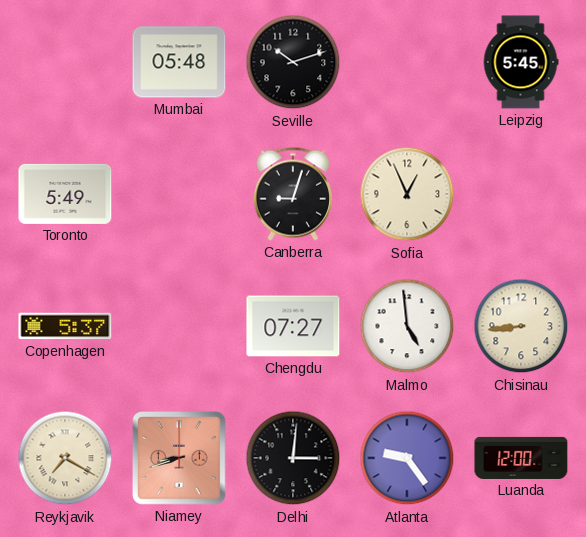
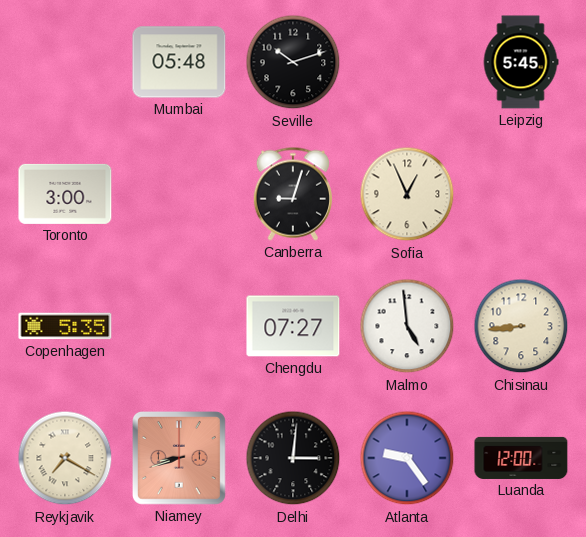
Toronto: 5:49 -> 3:00
Copenhagen: 5:37 -> 5:35
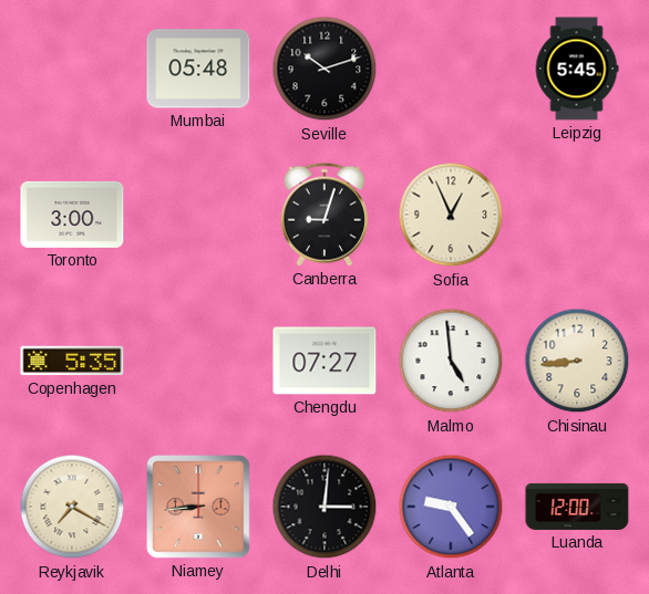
Niamey: 8:42 -> 8:44
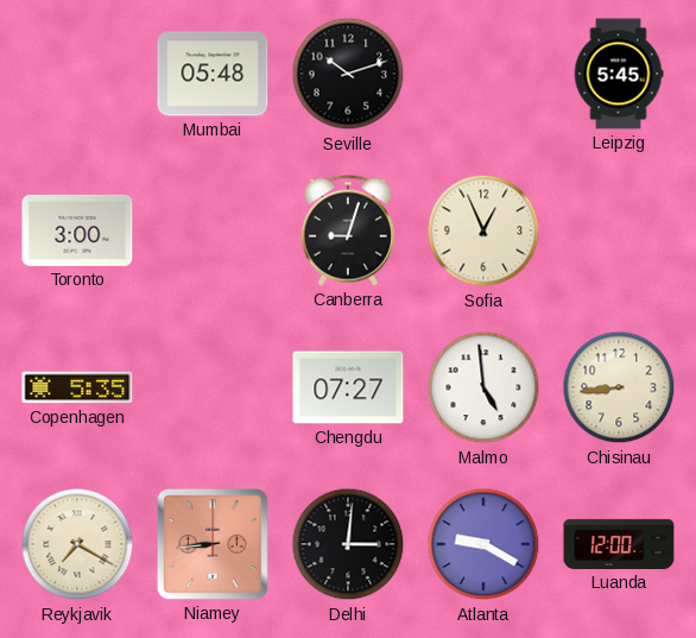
Atlanta: 9:24 -> 9:20
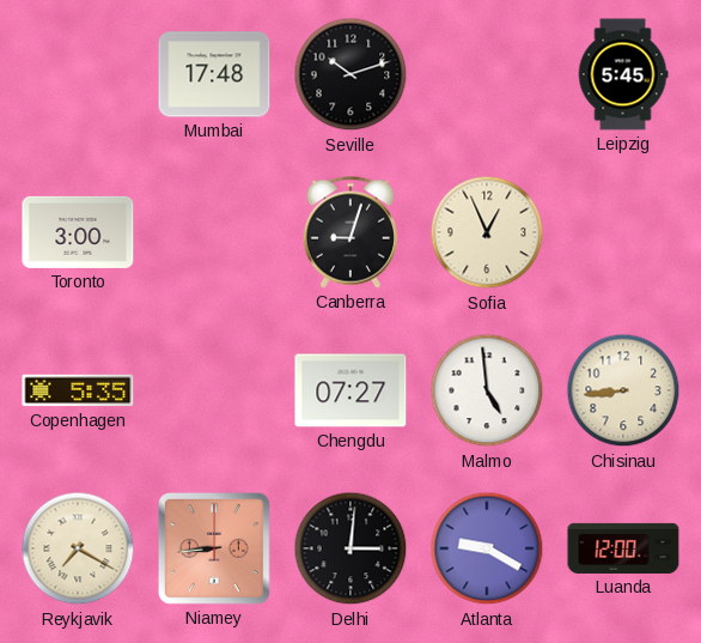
Mumbai: 05:48 -> 17:48
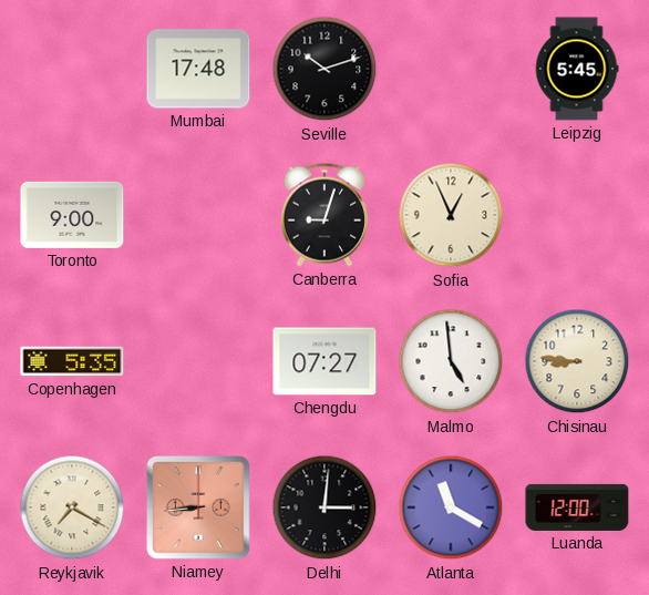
Toronto: 3:00 -> 9:00
Chisinau: 8:44 -> 8:46
Atlanta: 9:20 -> 11:20
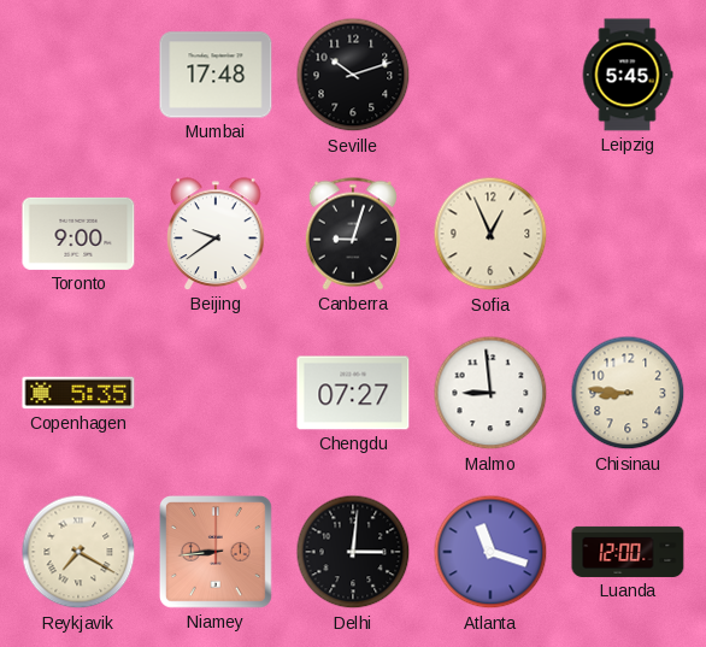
Beijing: none -> 9:39
Malmo: 4:59 -> 8:59
Atlanta: 11:20 -> 11:18
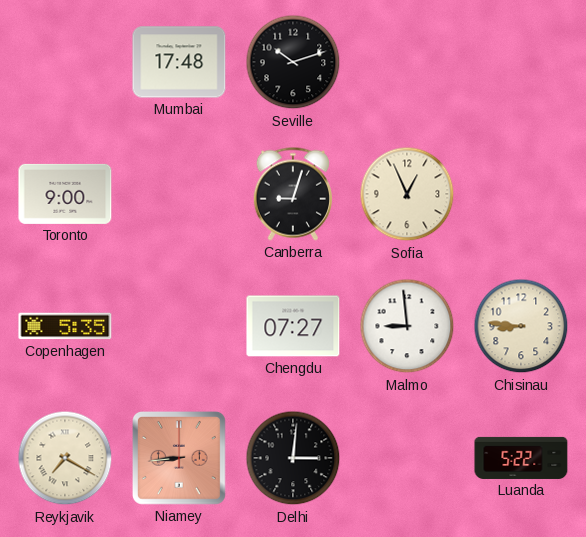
Leipzig: 5:45 -> none
Beijing: 9:39 -> none
Atlanta: 11:18 -> none
Luanda: 12:00 -> 5:22
